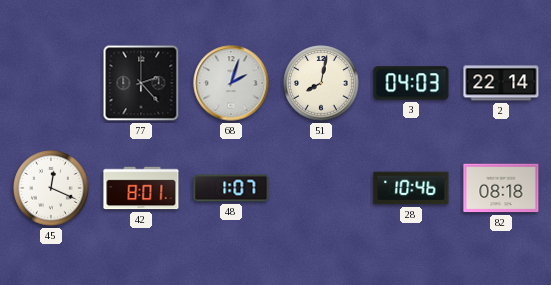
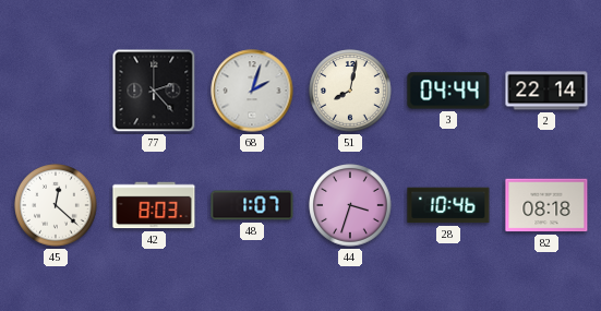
3: 04:03 -> 04:44
45: 12:19 -> 12:22
42: 8:01 -> 8:03
44: none -> 3:33
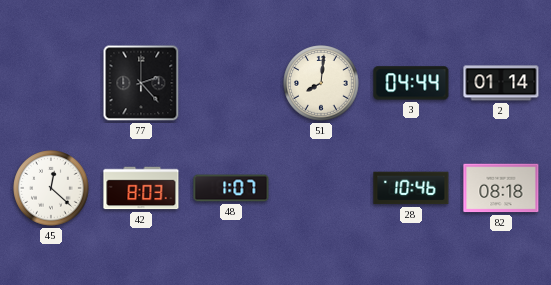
68: 2:03 -> none
51: 8:02 -> 8:01
2: 22:14 -> 01:14
44: 3:33 -> none
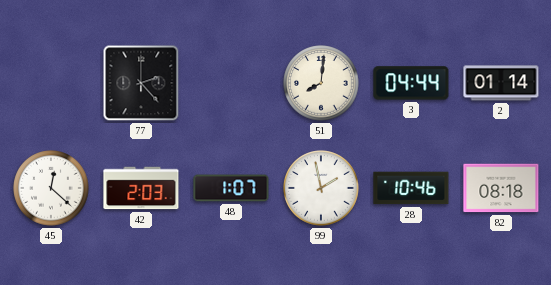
42: 8:03 -> 2:03
99: none -> 1:58
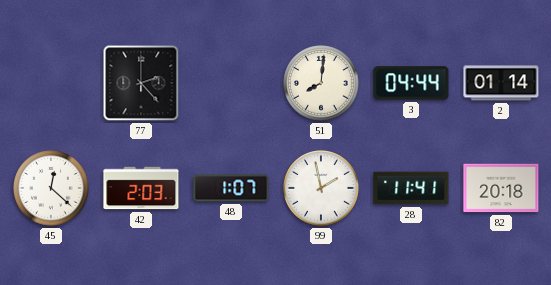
28: 10:46 -> 11:41
82: 08:18 -> 20:18
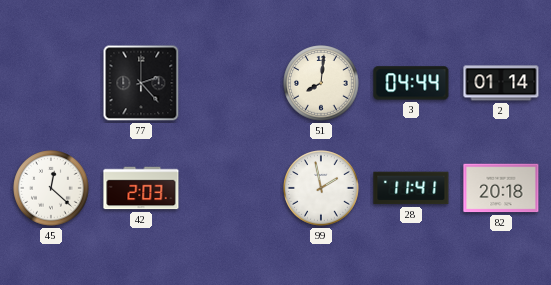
48: 1:07 -> none
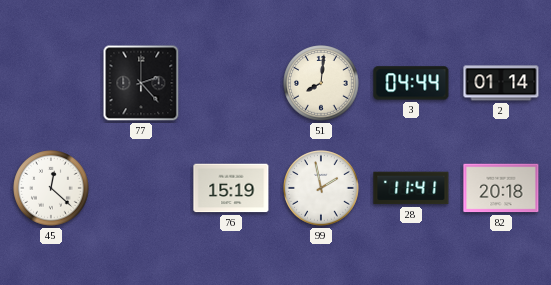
42: 2:03 -> none
76: none -> 15:19
